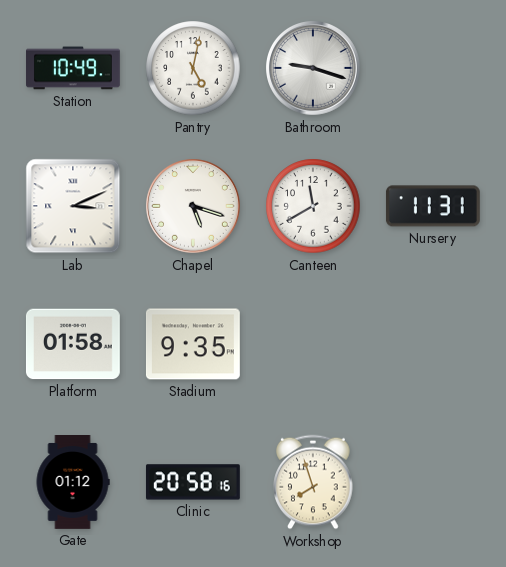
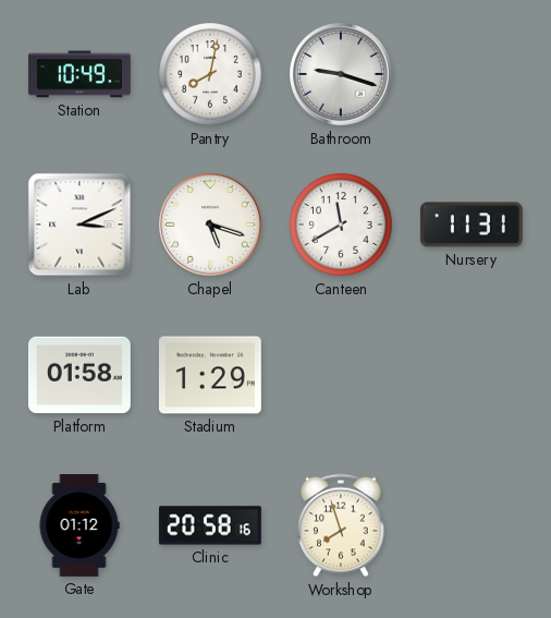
Pantry: 5:02 -> 8:02
Stadium: 9:35 -> 1:29
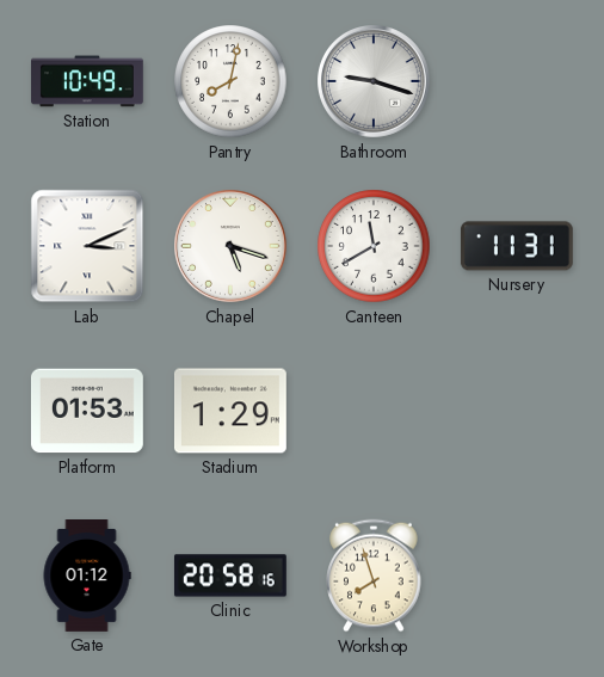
Platform: 01:58 -> 01:53
